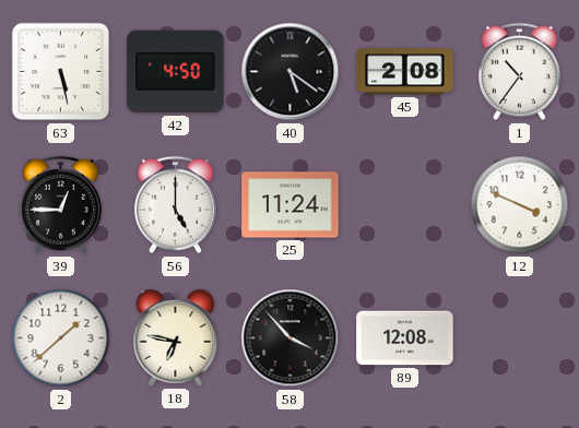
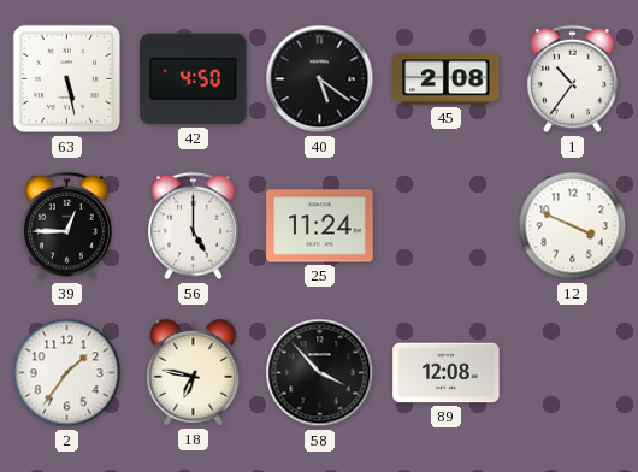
2: 1:38 -> 1:36
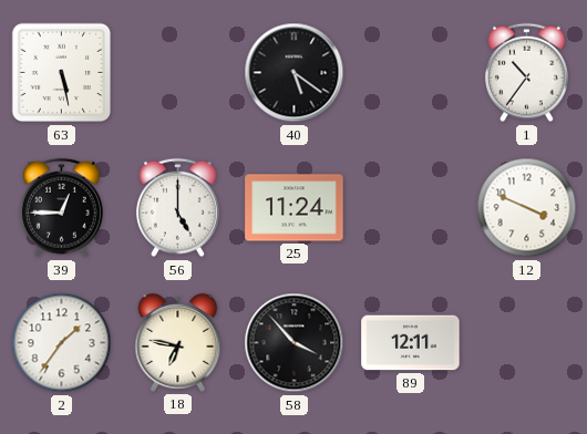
42: 4:50 -> none
45: 2:08 -> none
89: 12:08 -> 12:11
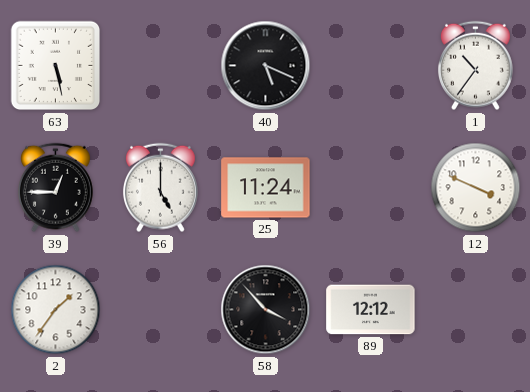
40: 5:21 -> 5:19
18: 6:47 -> none
89: 12:11 -> 12:12
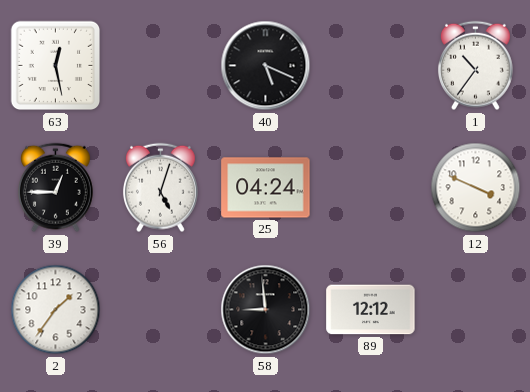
63: 5:28 -> 12:28
56: 5:00 -> 5:03
25: 11:24 -> 04:24
58: 3:53 -> 8:59
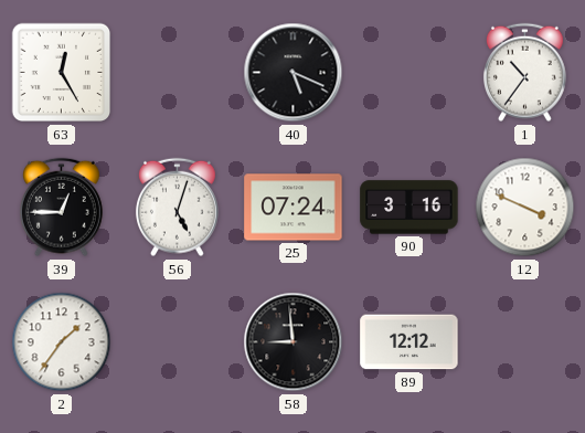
63: 12:28 -> 12:25
25: 04:24 -> 07:24
90: none -> 3:16
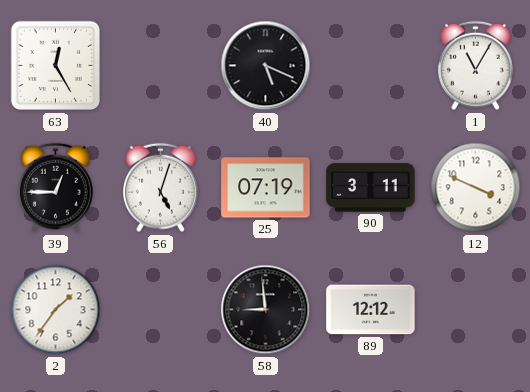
1: 10:36 -> 11:05
25: 07:24 -> 07:19
90: 3:16 -> 3:11
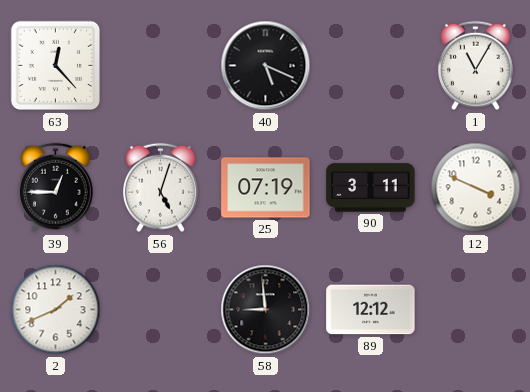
63: 12:25 -> 12:23
2: 1:36 -> 1:41
